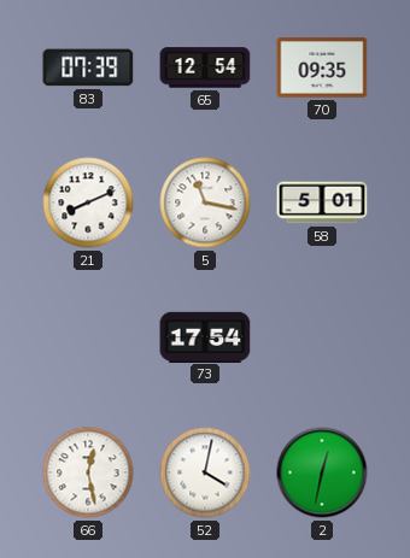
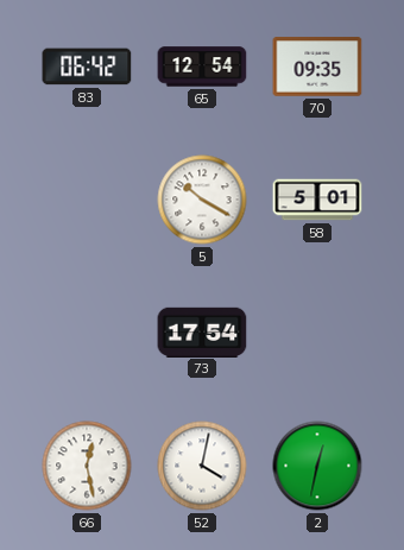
83: 07:39 -> 06:42
21: 8:11 -> none
5: 11:17 -> 10:20
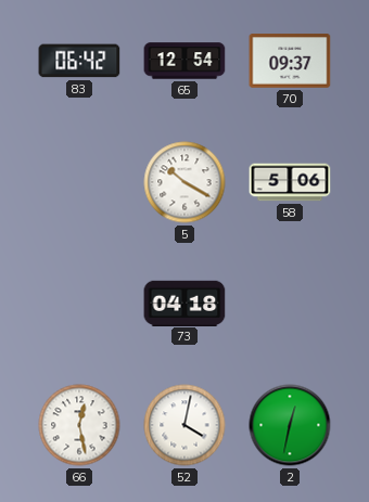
70: 09:35 -> 09:37
58: 5:01 -> 5:06
73: 17:54 -> 04:18
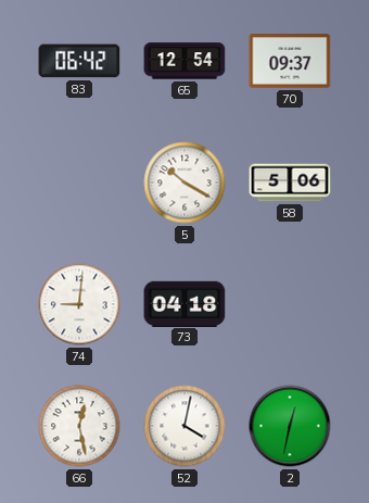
74: none -> 9:01
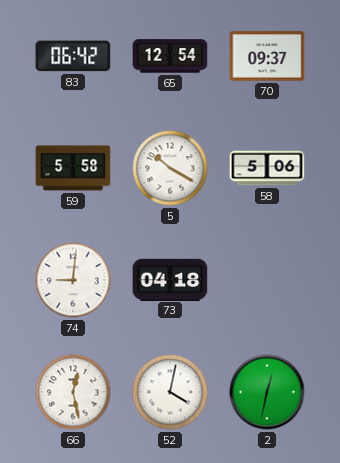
59: none -> 5:58
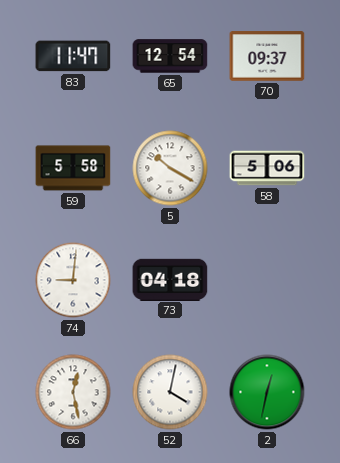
83: 06:42 -> 11:47
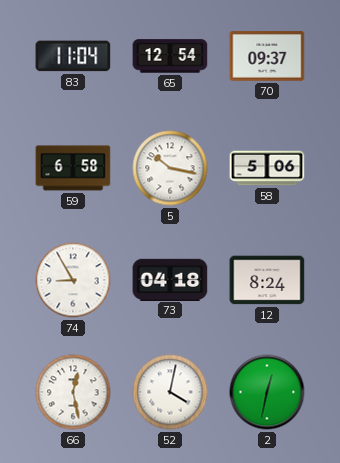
83: 11:47 -> 11:04
59: 5:58 -> 6:58
5: 10:20 -> 10:17
74: 9:01 -> 8:55
12: none -> 8:24
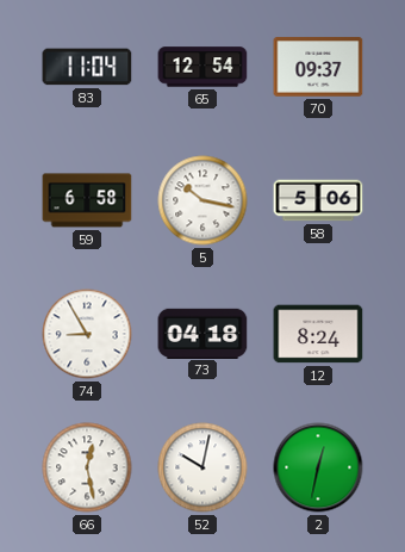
52: 4:02 -> 10:02
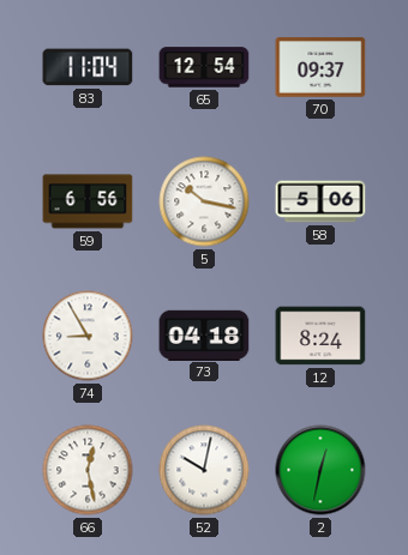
59: 6:58 -> 6:56
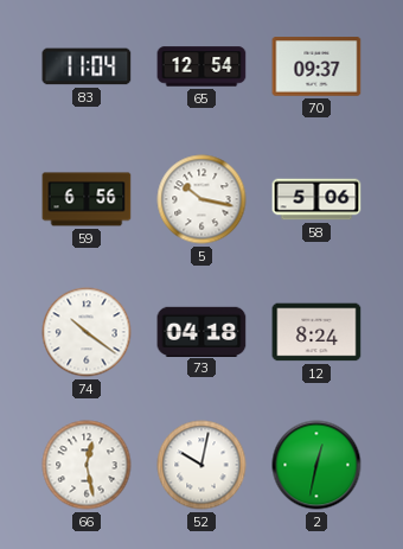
74: 8:55 -> 10:21
